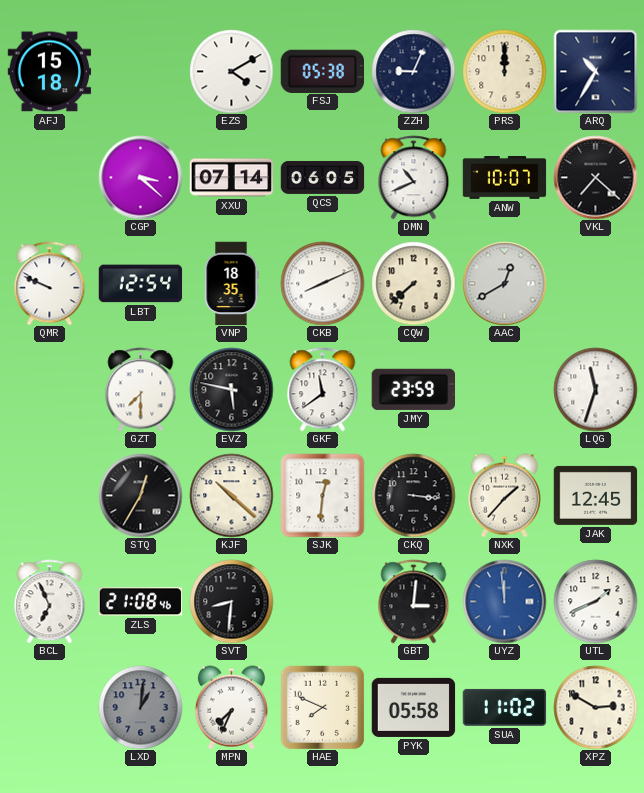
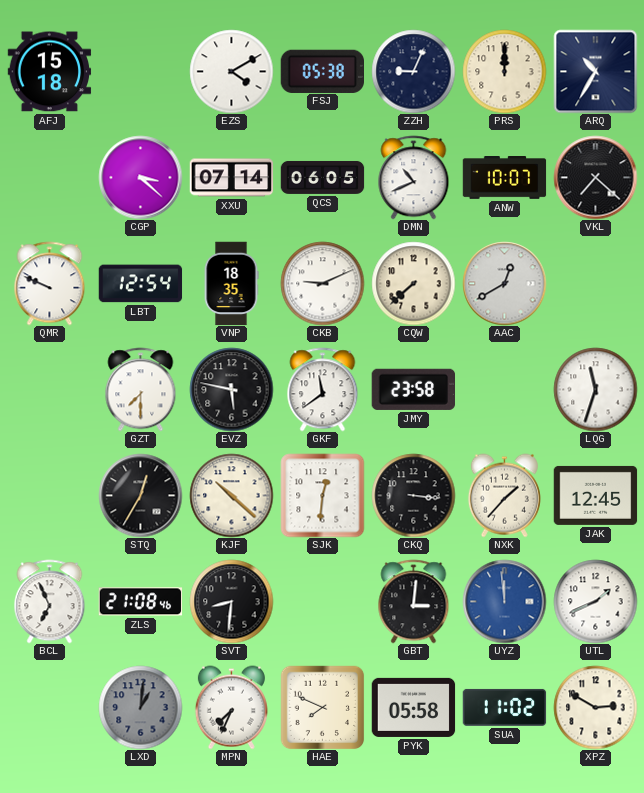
CKB: 8:11 -> 9:11
JMY: 23:59 -> 23:58
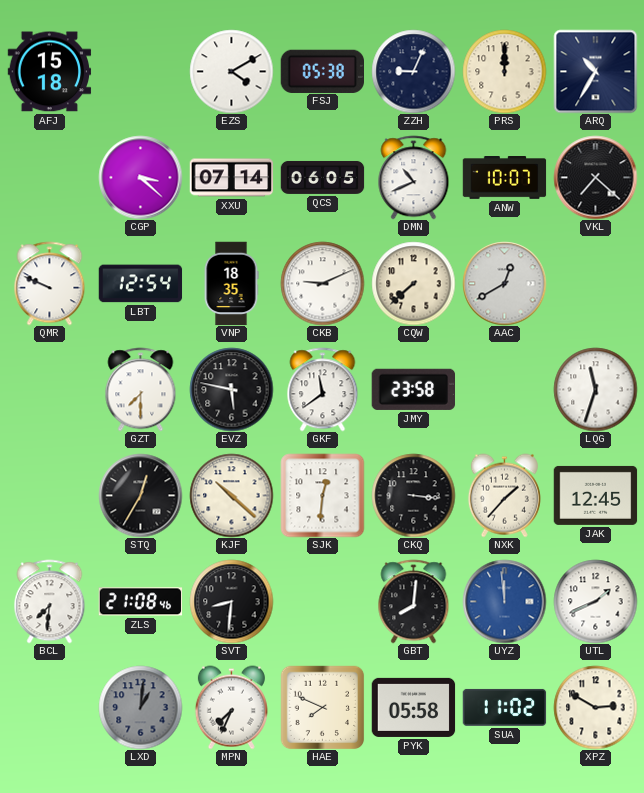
BCL: 6:56 -> 7:31
GBT: 3:01 -> 8:01
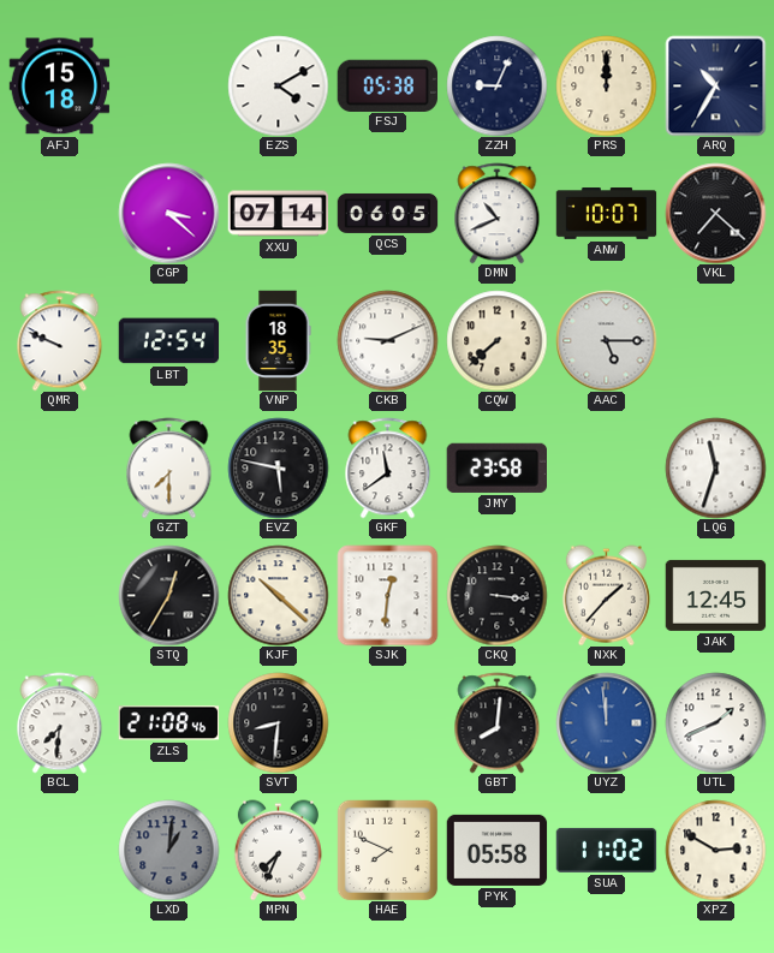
AAC: 12:40 -> 5:15
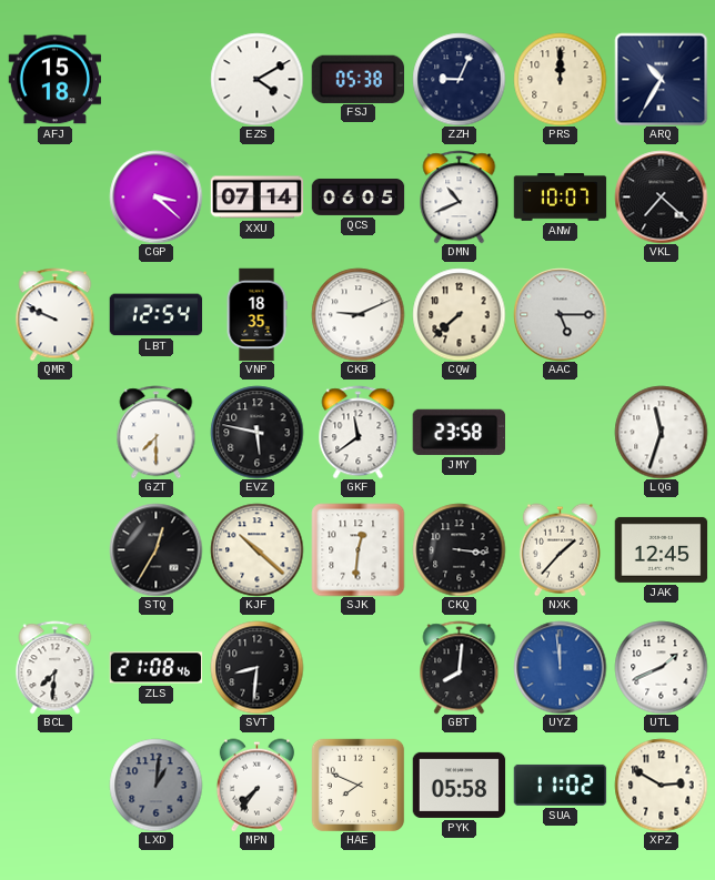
MPN: 7:34 -> 7:36
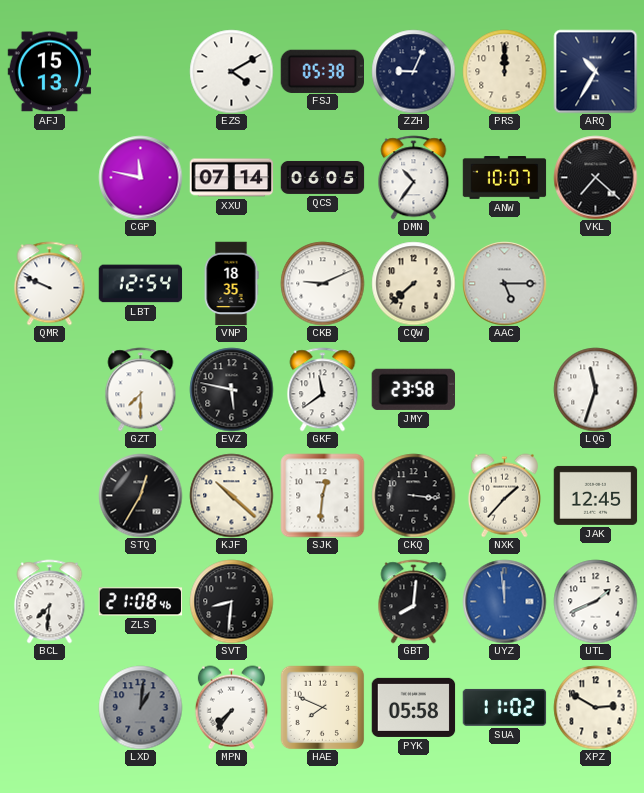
AFJ: 15:18 -> 15:13
CGP: 3:22 -> 11:47
DMN: 10:41 -> 10:36
